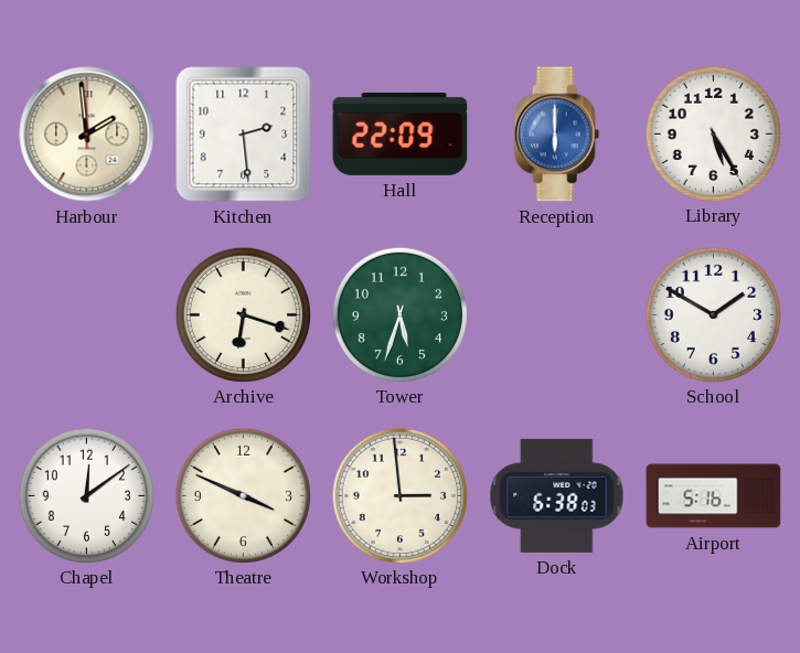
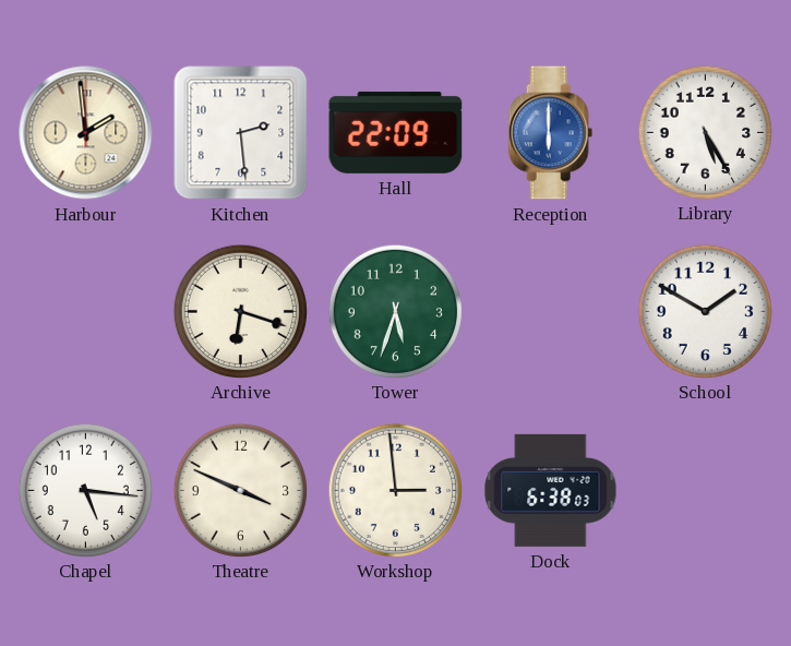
Chapel: 12:09 -> 5:16
Airport: 5:16 -> none
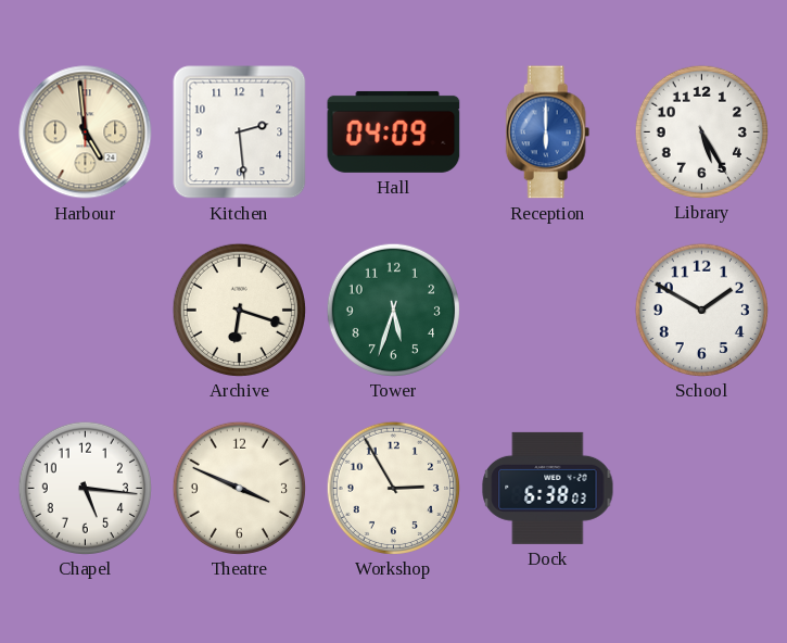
Harbour: 1:59 -> 4:59
Hall: 22:09 -> 04:09
Workshop: 2:59 -> 2:55
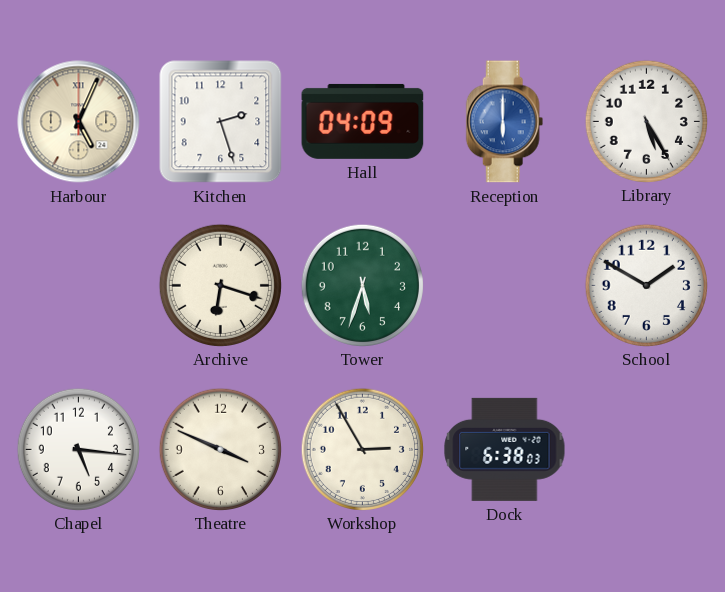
Harbour: 4:59 -> 5:04
Kitchen: 2:29 -> 2:27
